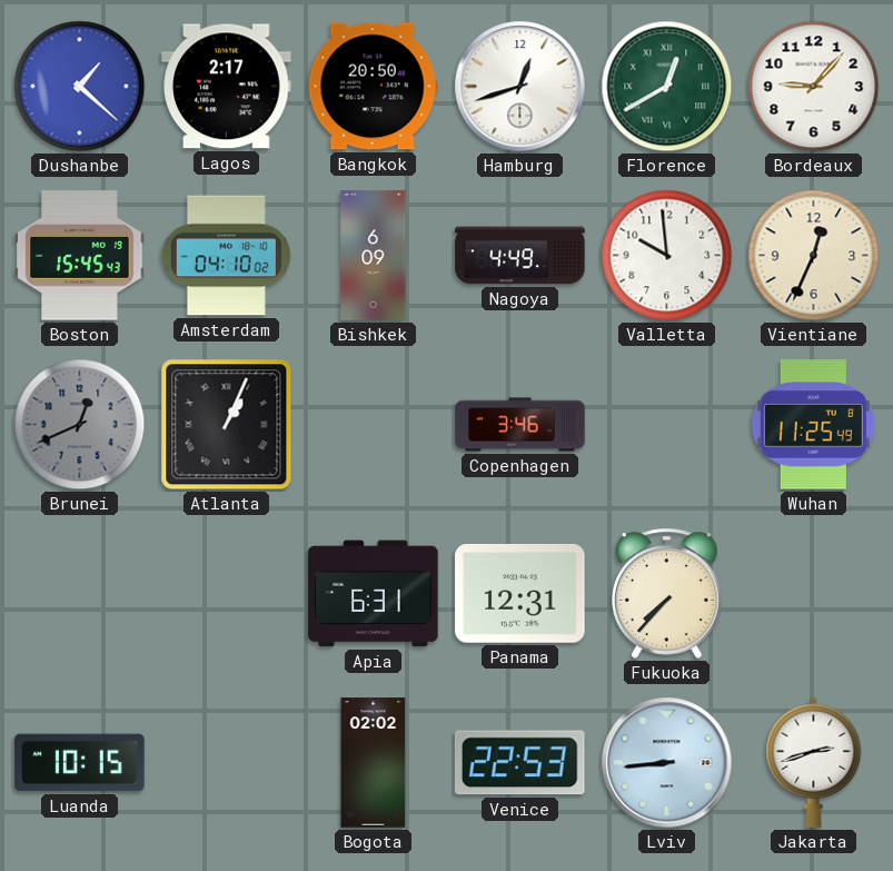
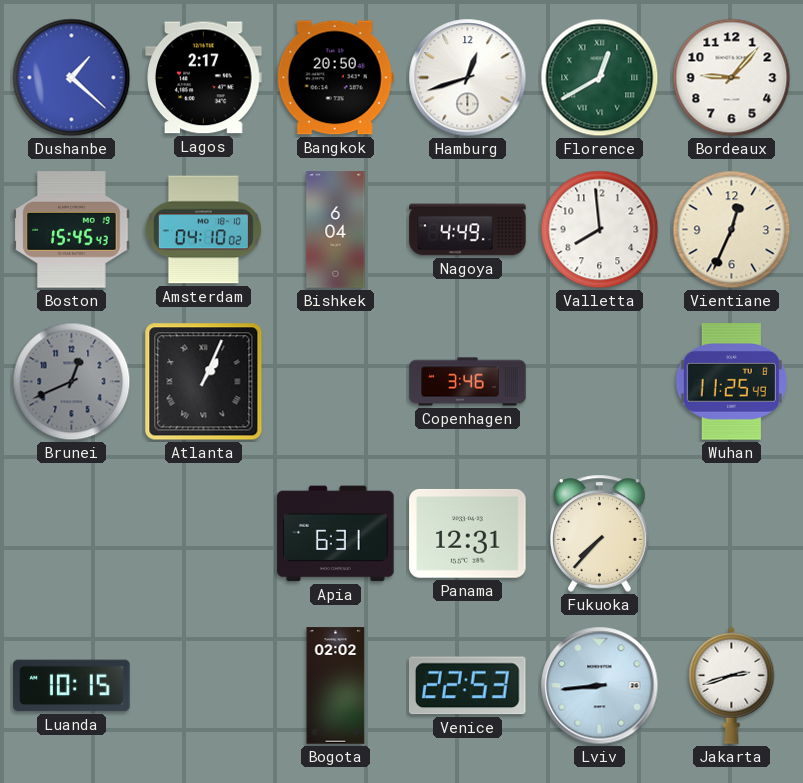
Bishkek: 6:09 -> 6:04
Valletta: 9:59 -> 7:59
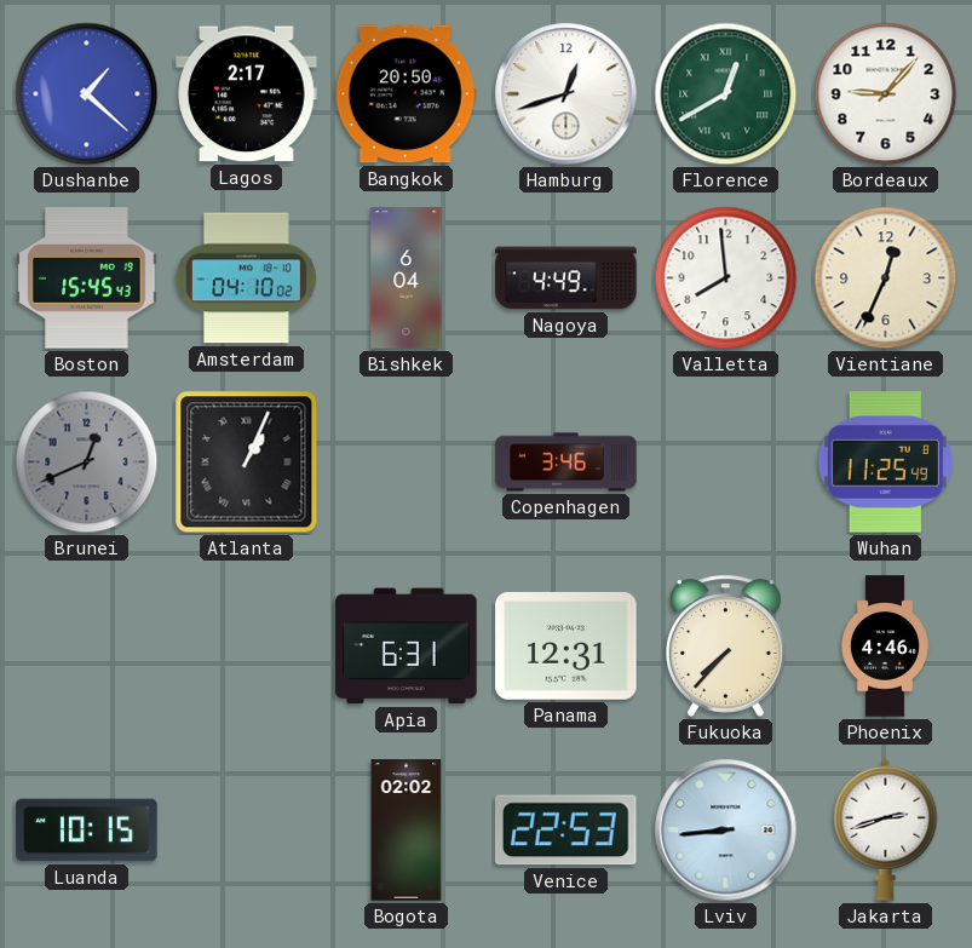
Phoenix: none -> 4:46
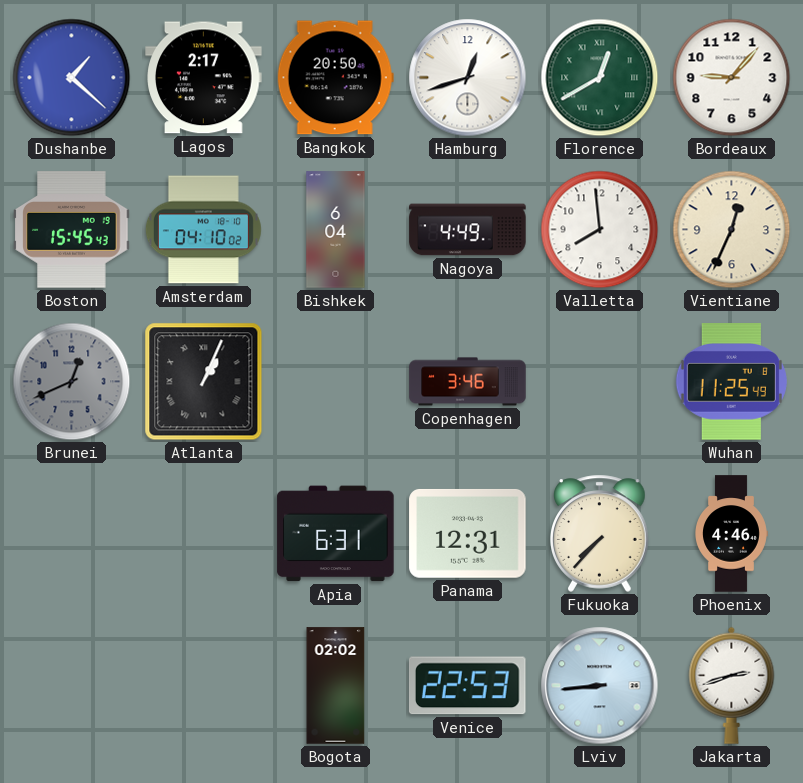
Luanda: 10:15 -> none
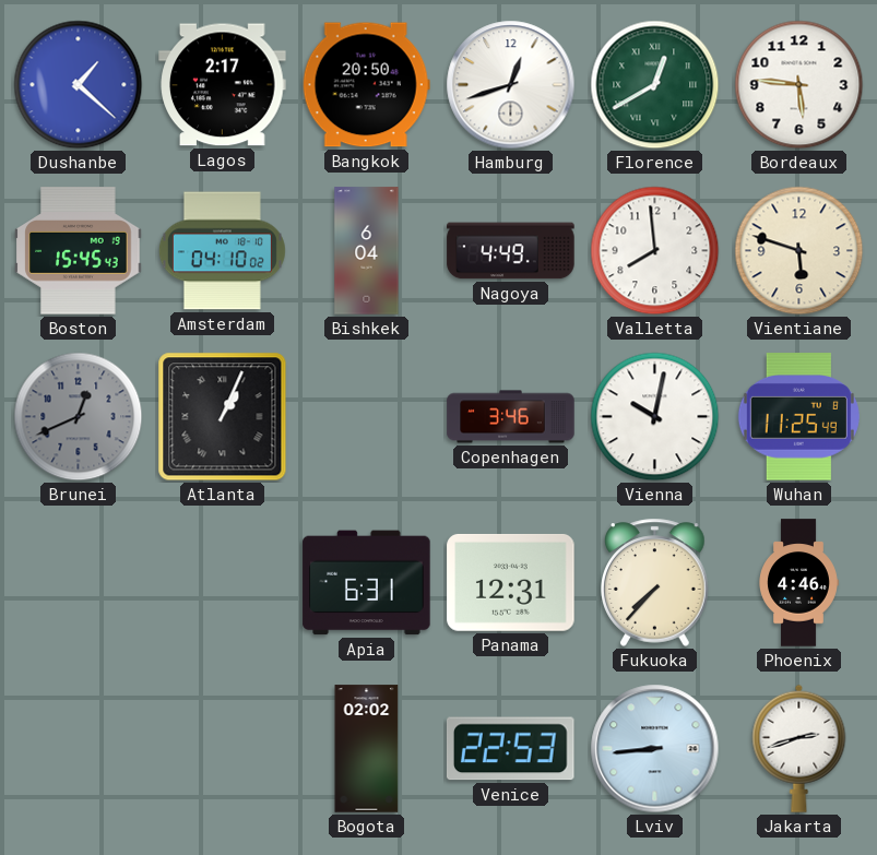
Bordeaux: 9:07 -> 5:46
Vientiane: 12:34 -> 5:48
Vienna: none -> 10:02
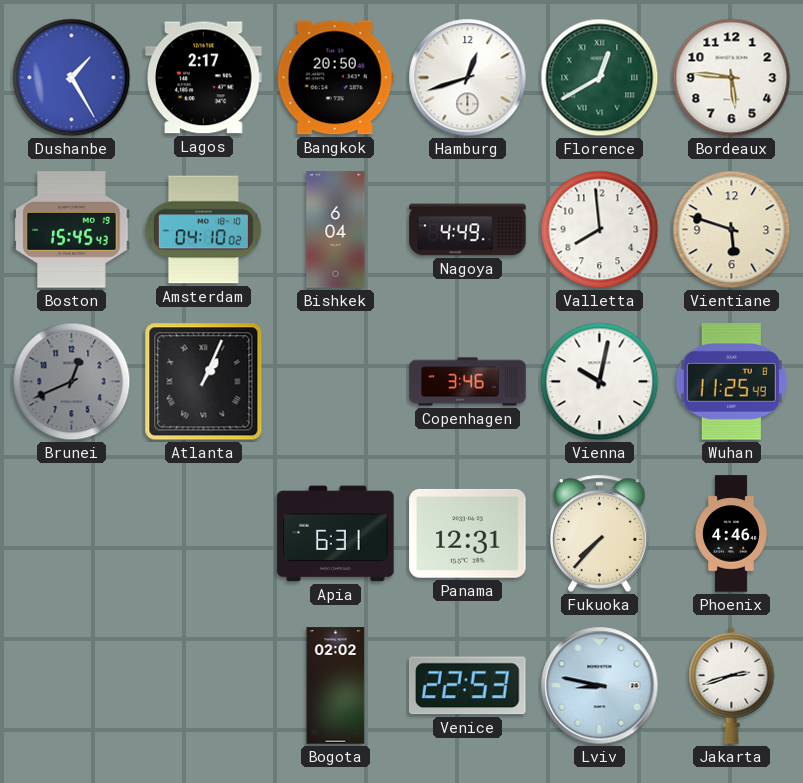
Dushanbe: 1:22 -> 1:25
Lviv: 8:44 -> 8:47
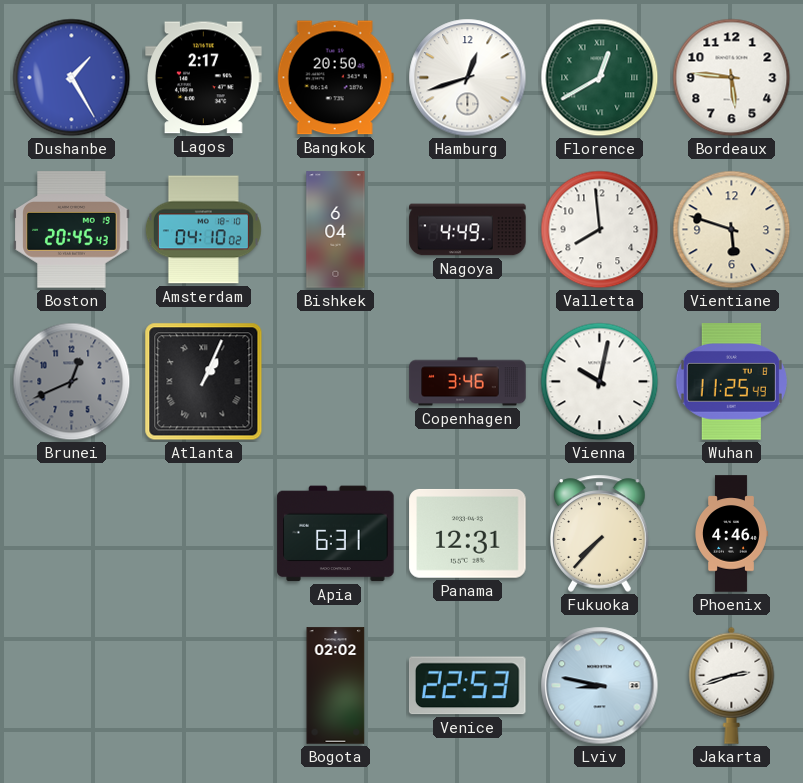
Boston: 15:45 -> 20:45
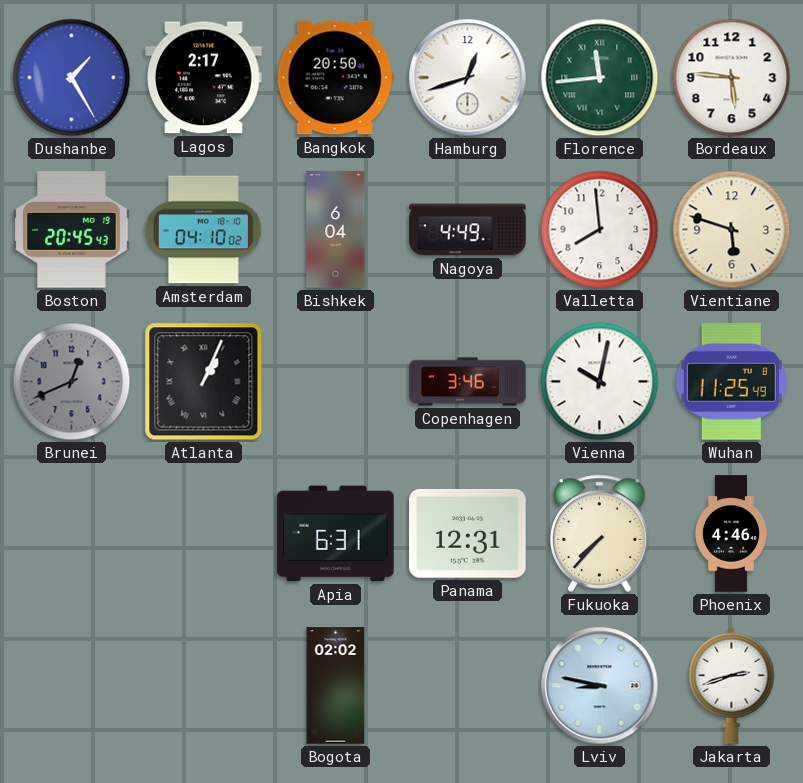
Florence: 12:40 -> 11:44
Venice: 22:53 -> none
